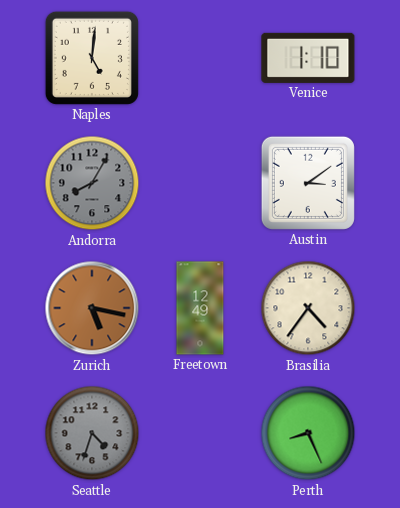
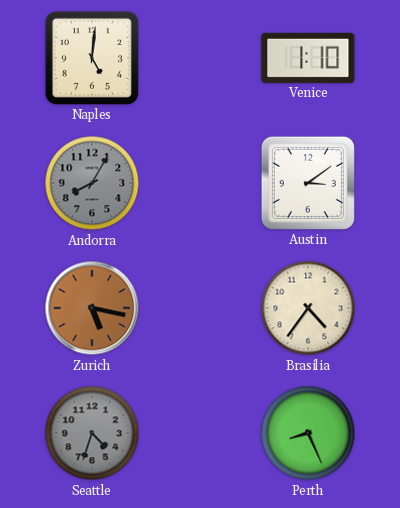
Freetown: 12:49 -> none
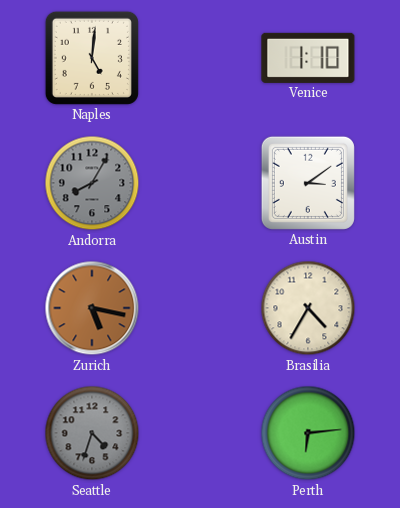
Brasilia: 4:36 -> 4:35
Perth: 8:26 -> 6:14
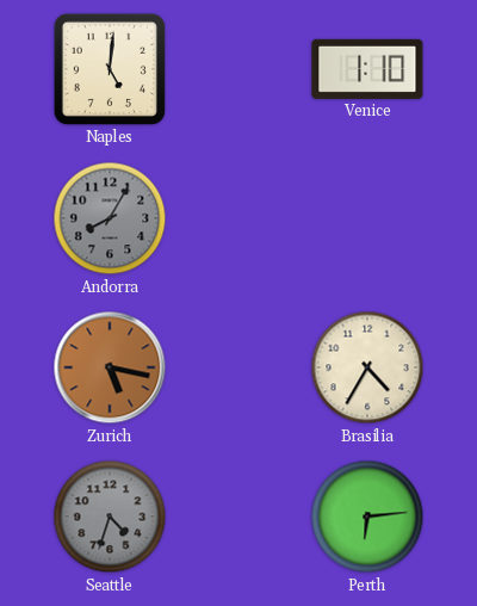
Austin: 3:09 -> none
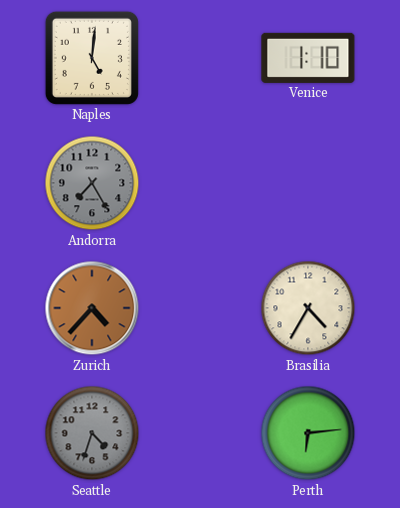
Andorra: 8:05 -> 7:25
Zurich: 5:17 -> 4:37
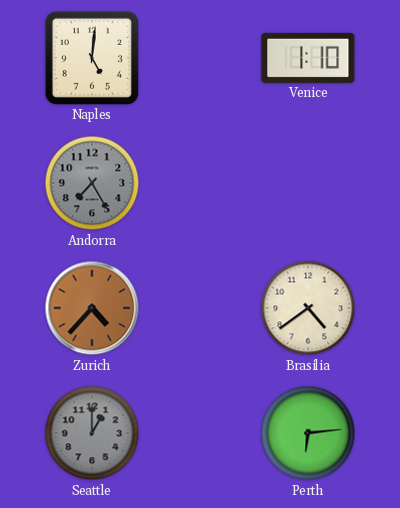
Brasilia: 4:35 -> 4:39
Seattle: 4:33 -> 1:00
